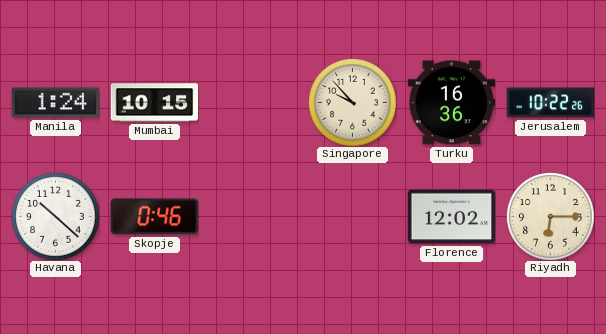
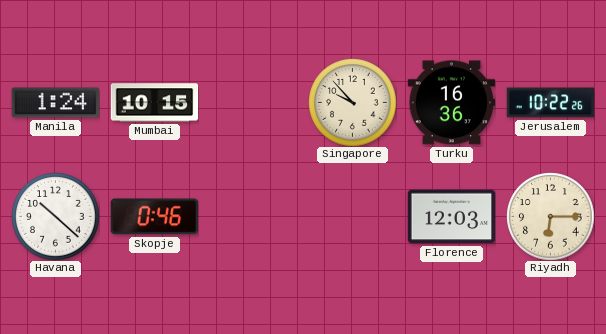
Florence: 12:02 -> 12:03
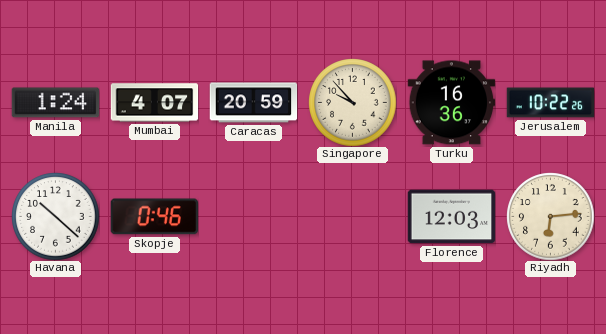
Mumbai: 10:15 -> 4:07
Caracas: none -> 20:59
Riyadh: 6:15 -> 6:14
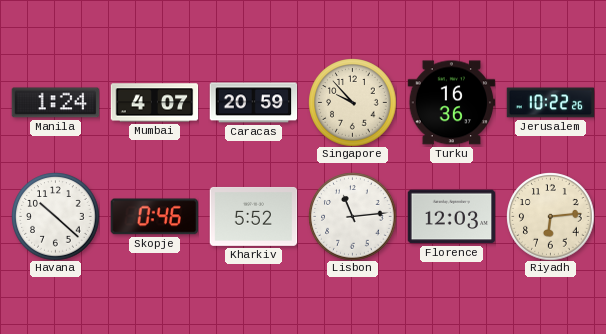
Kharkiv: none -> 5:52
Lisbon: none -> 11:14
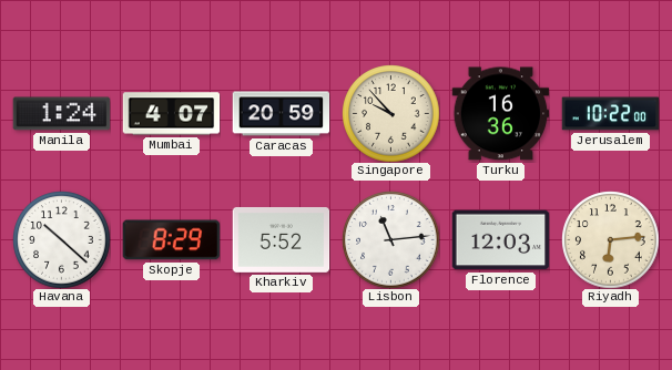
Jerusalem: 10:22:26 -> 10:22:00
Skopje: 0:46 -> 8:29
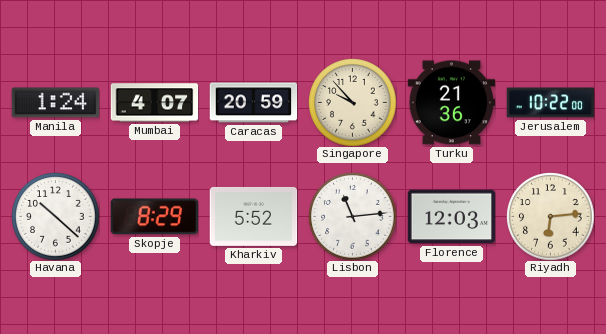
Turku: 16:36 -> 21:36
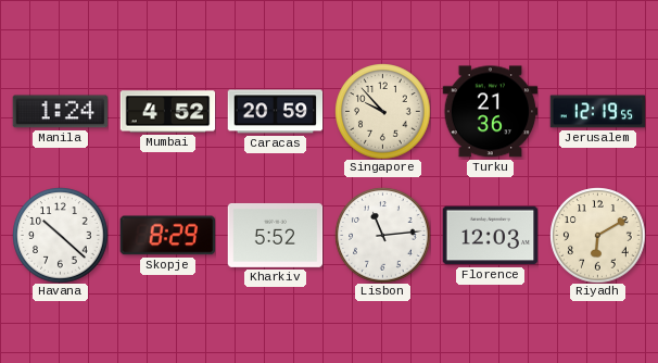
Mumbai: 4:07 -> 4:52
Jerusalem: 10:22 -> 12:19
Riyadh: 6:14 -> 6:10
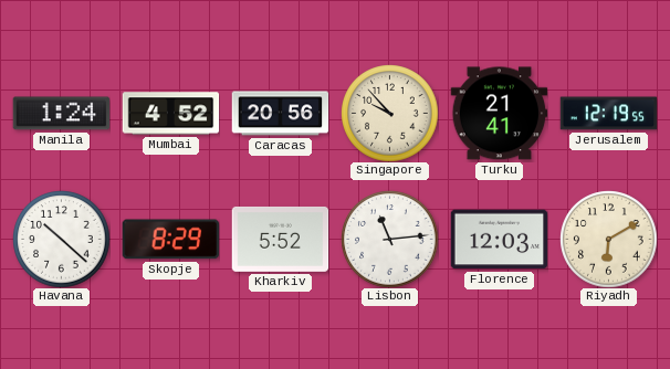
Caracas: 20:59 -> 20:56
Turku: 21:36 -> 21:41
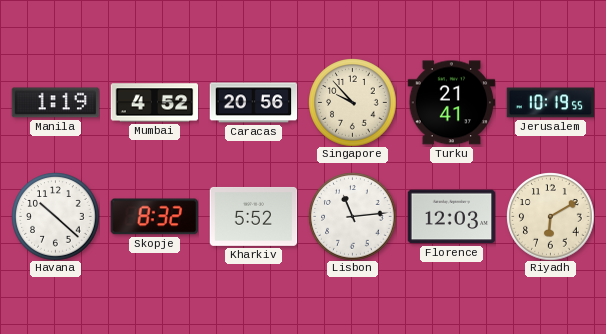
Manila: 1:24 -> 1:19
Jerusalem: 12:19 -> 10:19
Skopje: 8:29 -> 8:32
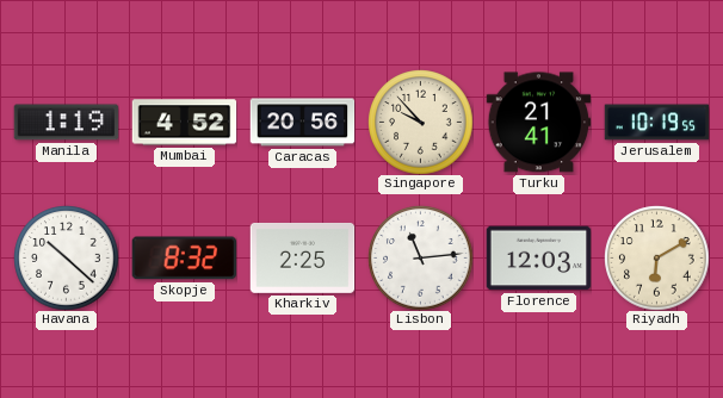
Kharkiv: 5:52 -> 2:25
